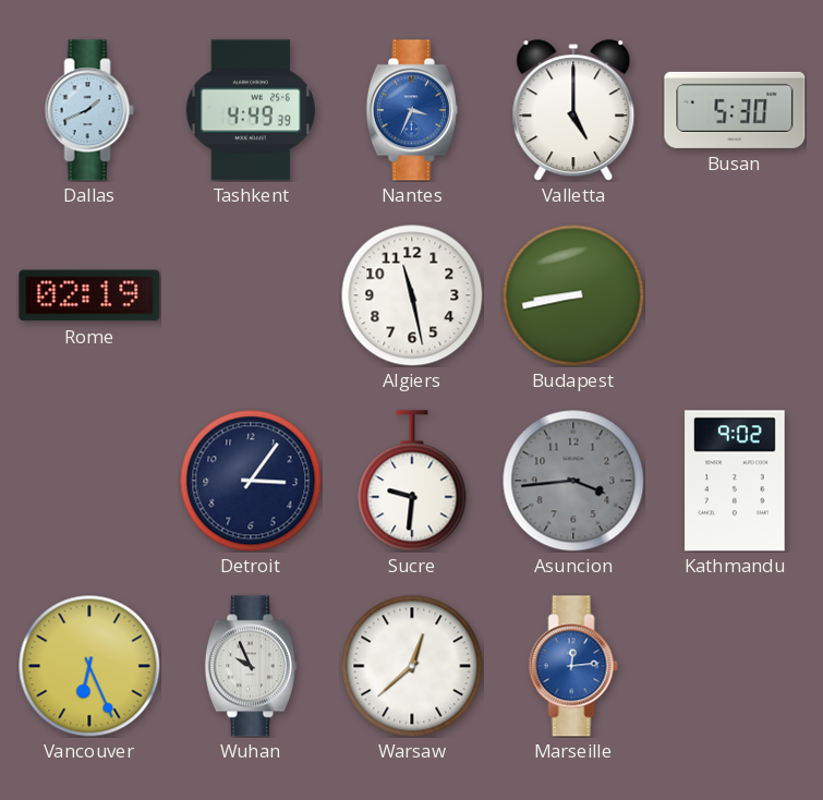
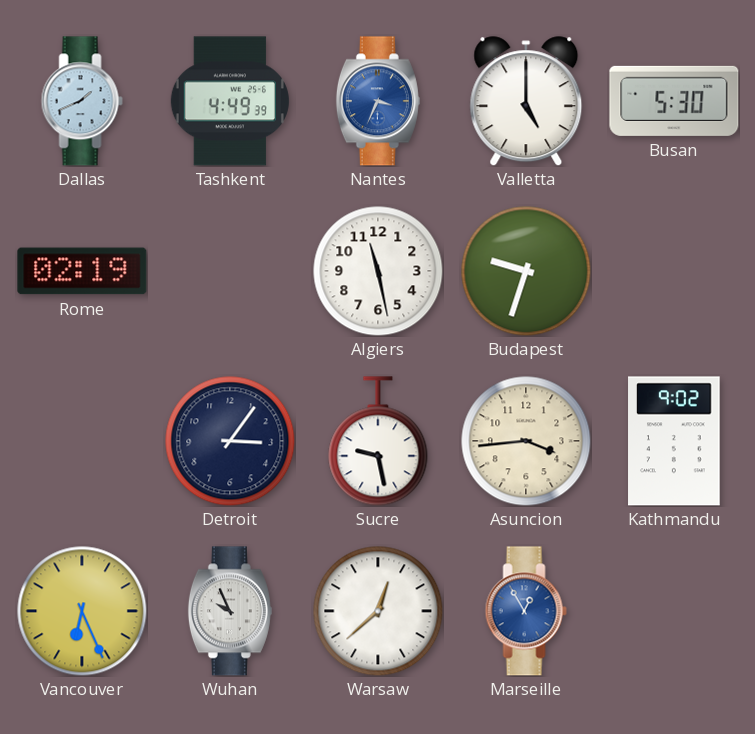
Budapest: 8:43 -> 9:33
Sucre: 9:31 -> 9:28
Asuncion dial: grey -> cream
Marseille: 12:14 -> 12:55
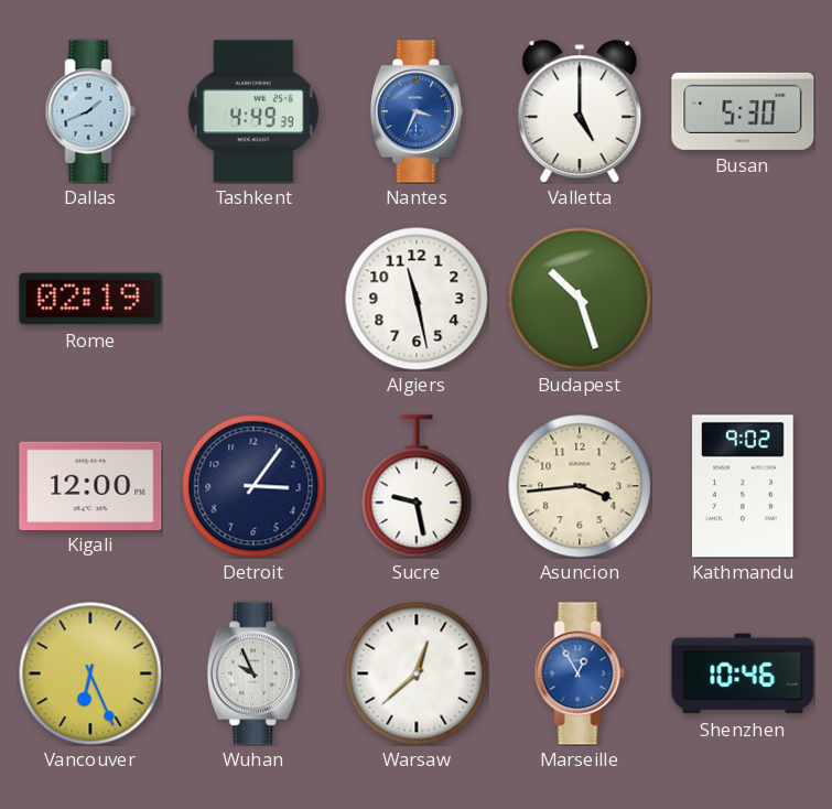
Budapest: 9:33 -> 10:27
Kigali: none -> 12:00
Shenzhen: none -> 10:46
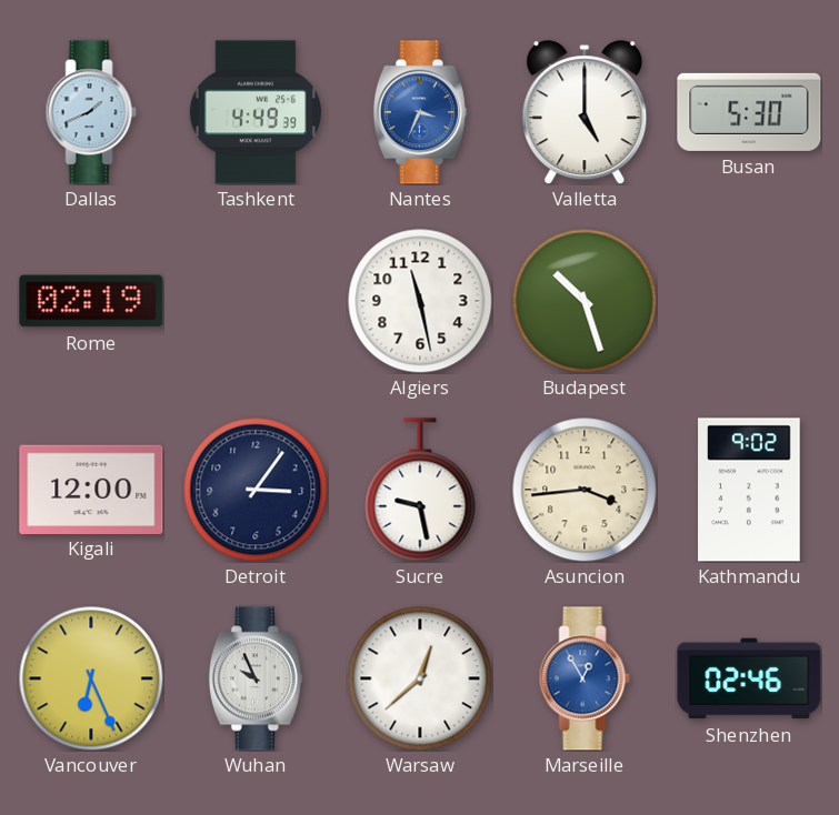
Shenzhen: 10:46 -> 02:46
